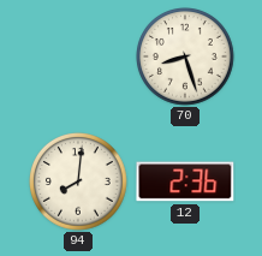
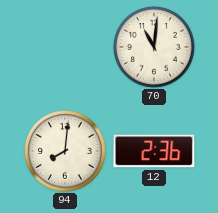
70: 8:27 -> 11:01
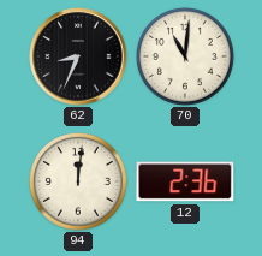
62: none -> 8:34
94: 8:01 -> 12:01
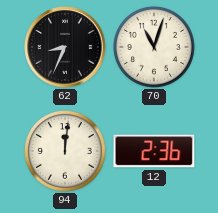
70: 11:01 -> 11:03
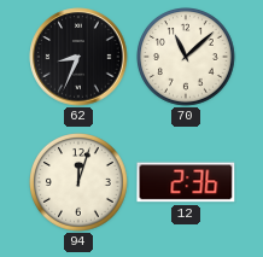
70: 11:03 -> 11:08
94: 12:01 -> 12:03
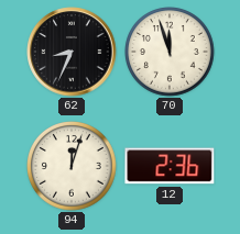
70: 11:08 -> 11:57
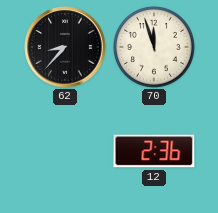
62: 8:34 -> 8:37
94: 12:03 -> none
